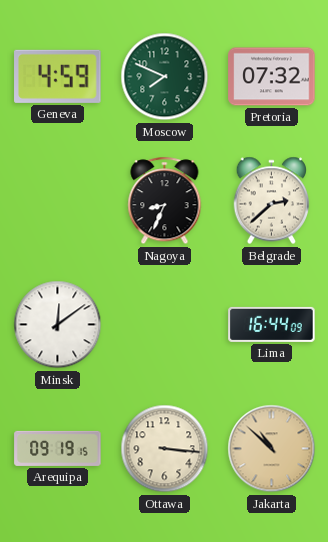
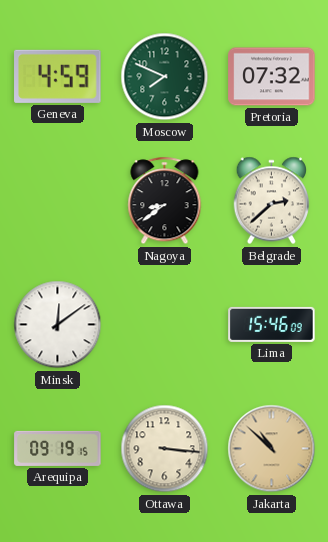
Nagoya: 8:34 -> 8:39
Lima: 16:44 -> 15:46
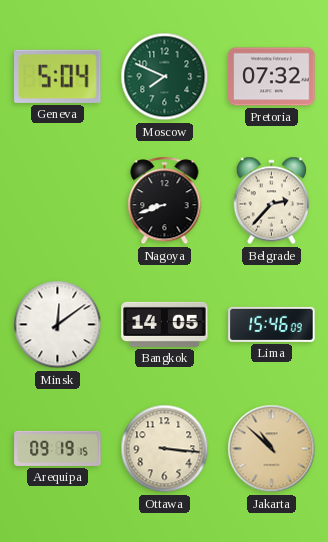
Geneva: 4:59 -> 5:04
Nagoya: 8:39 -> 8:42
Belgrade: 2:38 -> 2:37
Bangkok: none -> 14:05
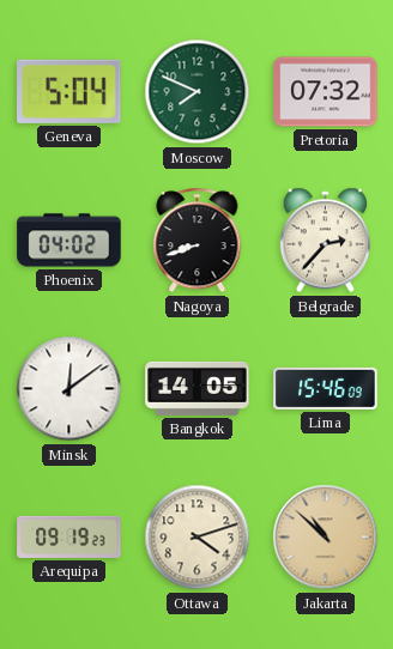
Phoenix: none -> 04:02
Arequipa: 09:19:15 -> 09:19:23
Ottawa: 3:16 -> 4:12
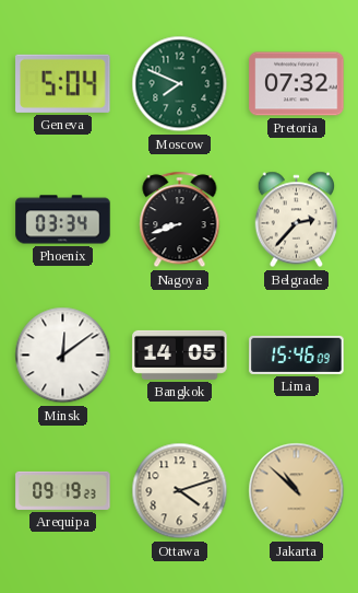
Phoenix: 04:02 -> 03:34
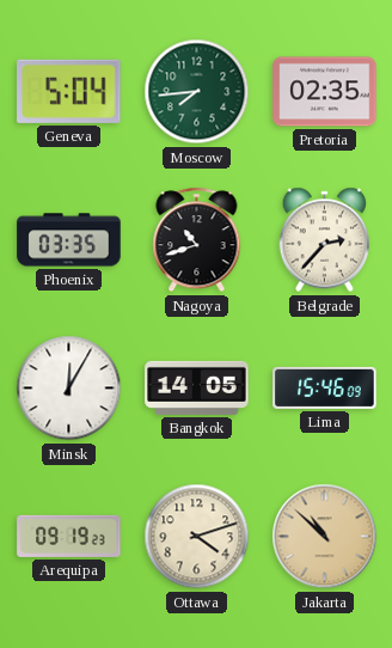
Moscow: 7:49 -> 7:44
Pretoria: 07:32 -> 02:35
Phoenix: 03:34 -> 03:35
Nagoya: 8:42 -> 10:42
Minsk: 12:09 -> 12:05
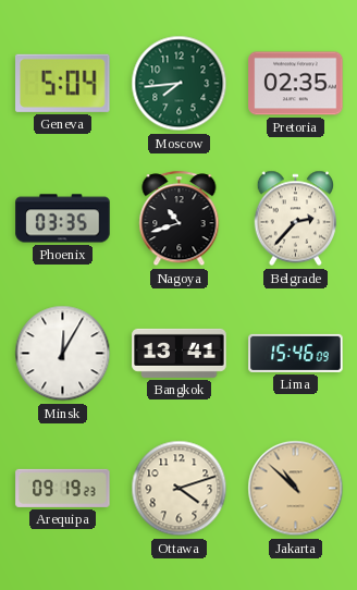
Bangkok: 14:05 -> 13:41
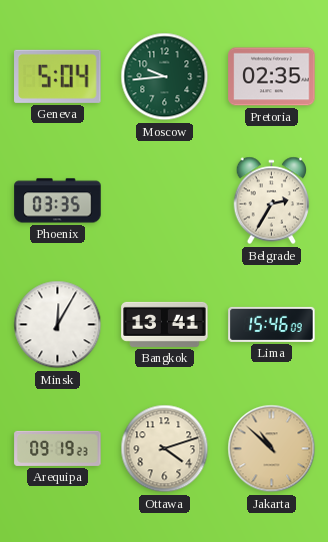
Moscow: 7:44 -> 9:44
Nagoya: 10:42 -> none
Belgrade: 2:37 -> 2:35
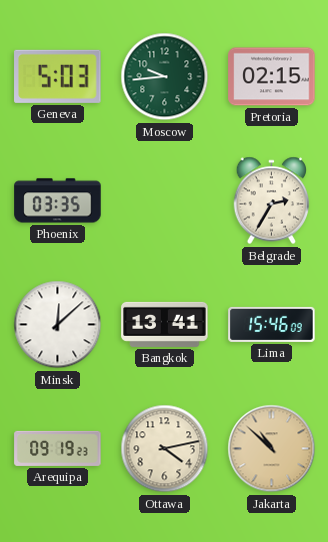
Geneva: 5:04 -> 5:03
Pretoria: 02:35 -> 02:15
Minsk: 12:05 -> 12:08
Ottawa: 4:12 -> 4:13
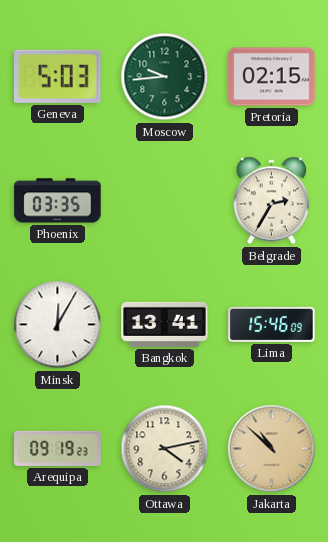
Minsk: 12:08 -> 12:05
